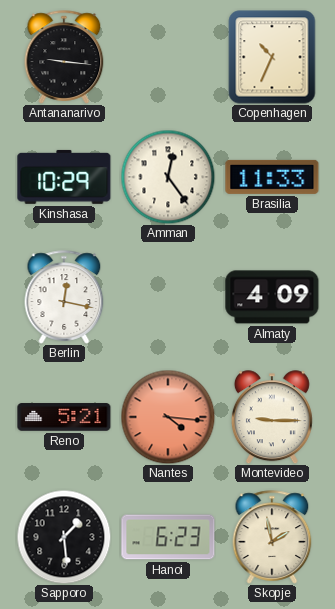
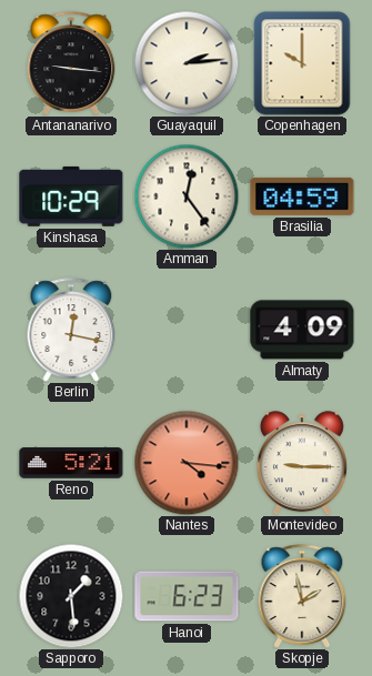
Guayaquil: none -> 2:14
Copenhagen: 10:34 -> 10:00
Brasilia: 11:33 -> 04:59
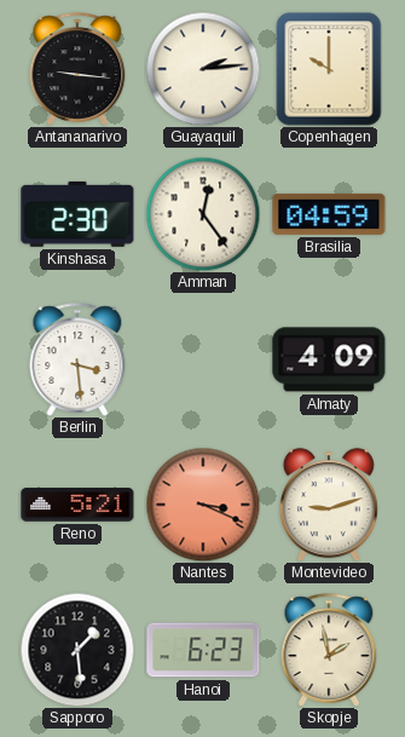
Kinshasa: 10:29 -> 2:30
Berlin: 12:17 -> 3:29
Nantes: 4:16 -> 3:19
Montevideo: 9:15 -> 9:12
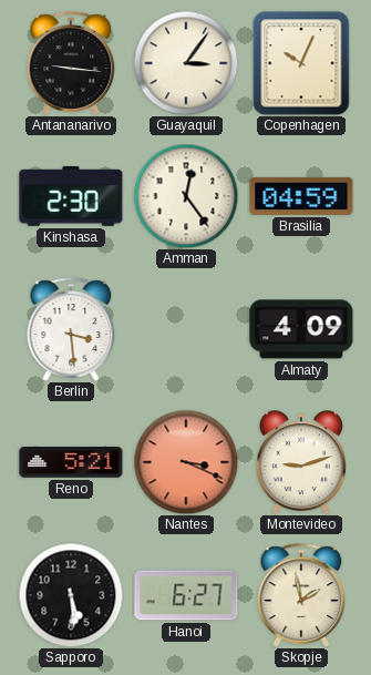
Guayaquil: 2:14 -> 3:06
Copenhagen: 10:00 -> 10:04
Sapporo: 1:29 -> 5:29
Hanoi: 6:23 -> 6:27
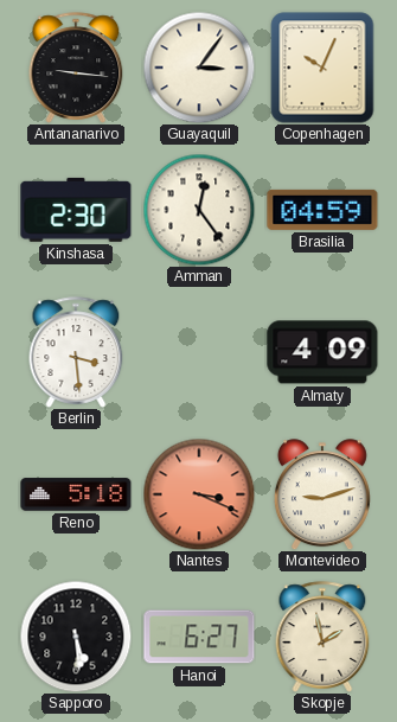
Reno: 5:21 -> 5:18
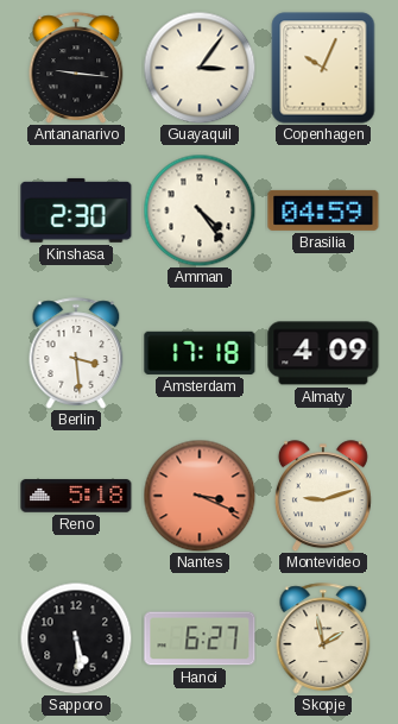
Amman: 12:24 -> 4:24
Amsterdam: none -> 17:18
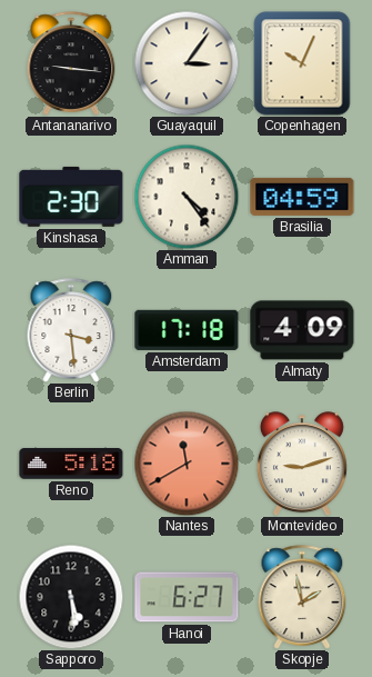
Nantes: 3:19 -> 11:40
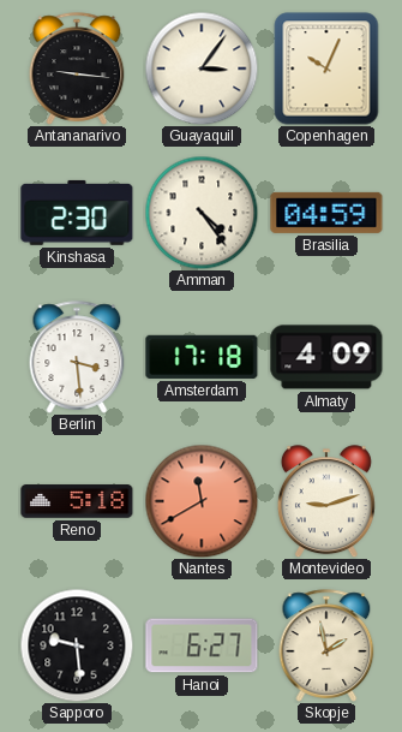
Sapporo: 5:29 -> 9:29
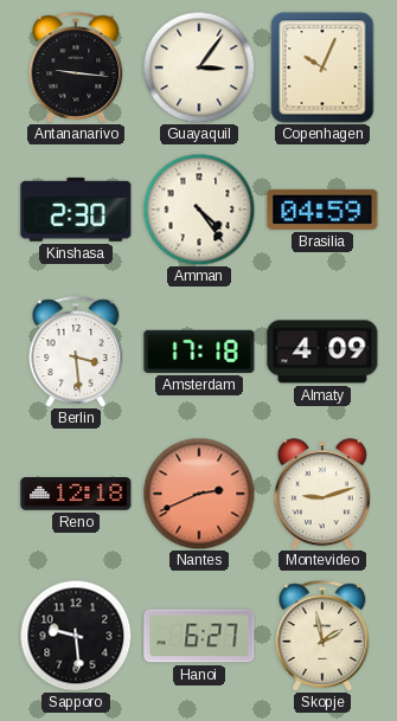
Reno: 5:18 -> 12:18
Nantes: 11:40 -> 2:41
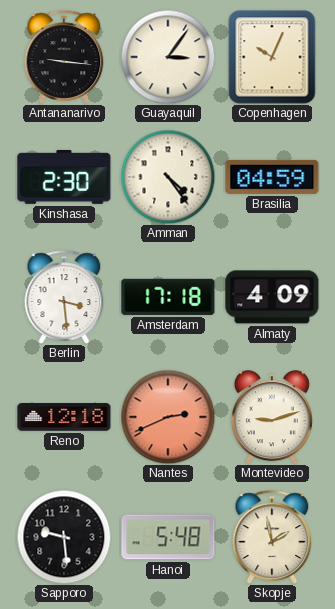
Hanoi: 6:27 -> 5:48
